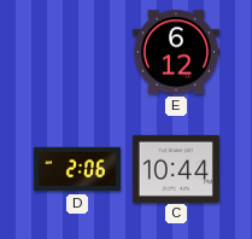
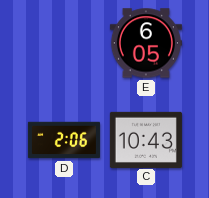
E: 6:12 -> 6:05
C: 10:44 -> 10:43
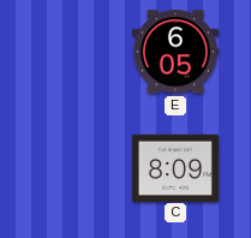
D: 2:06 -> none
C: 10:43 -> 8:09
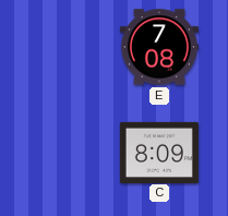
E: 6:05 -> 7:08
